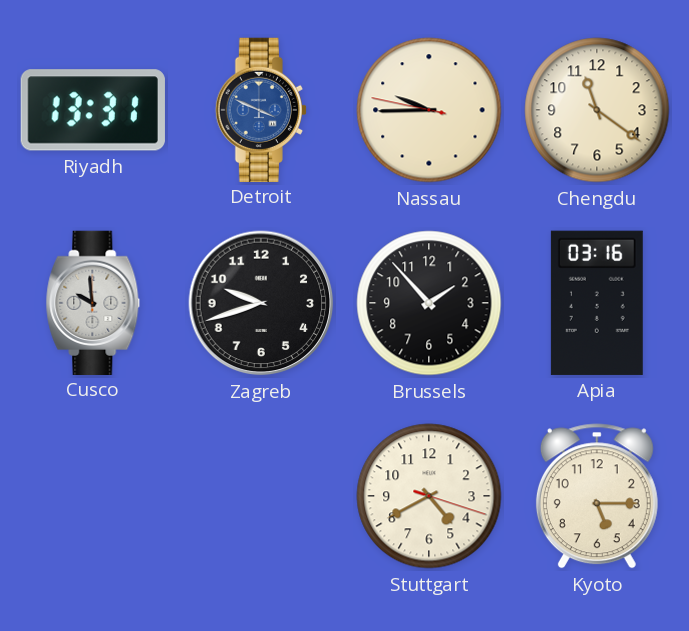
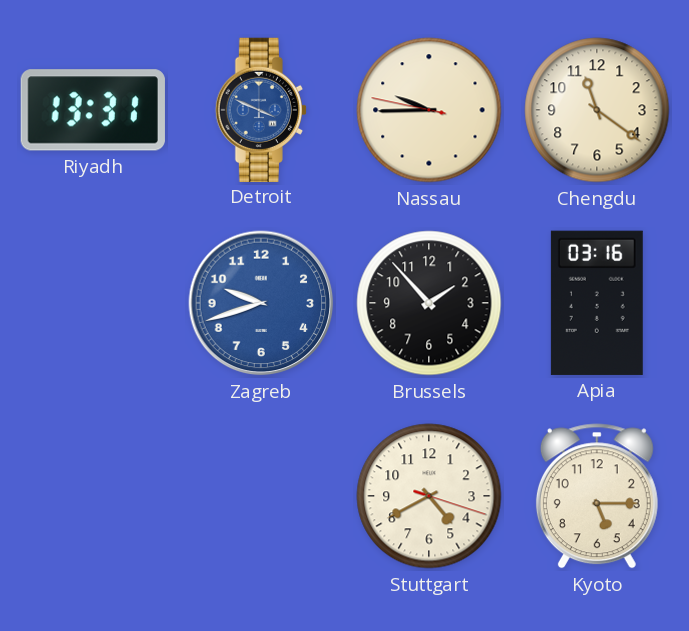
Cusco: 9:59 -> none
Zagreb dial: black -> blue
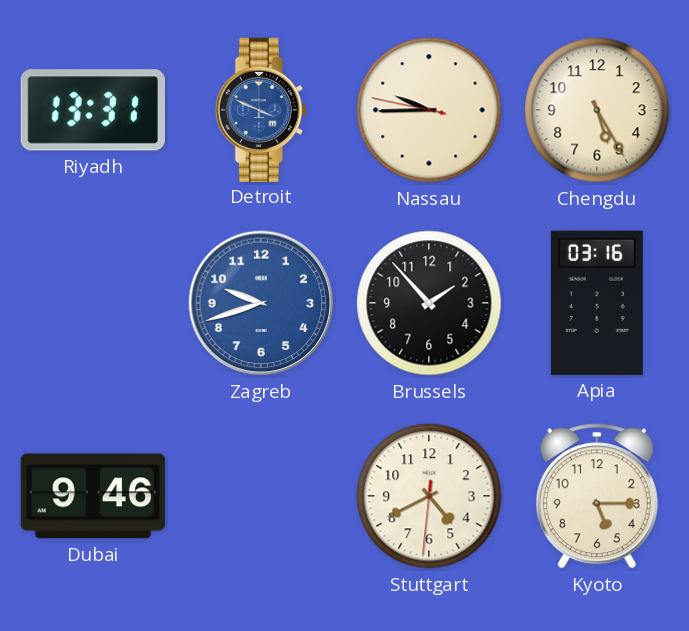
Chengdu: 11:21 -> 5:25
Dubai: none -> 9:46
Stuttgart: 4:40:18 -> 4:40:31
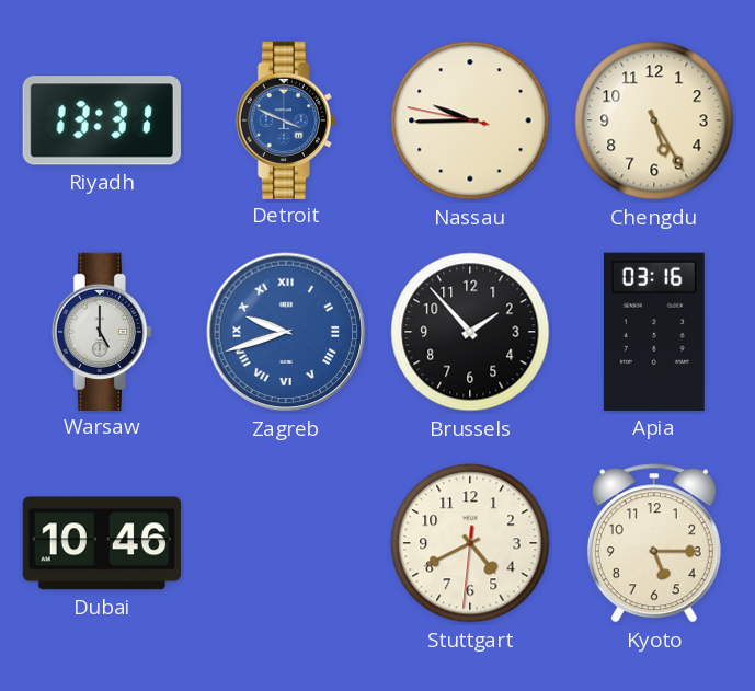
Warsaw: none -> 5:00
Zagreb numerals: Arabic -> Roman
Dubai: 9:46 -> 10:46
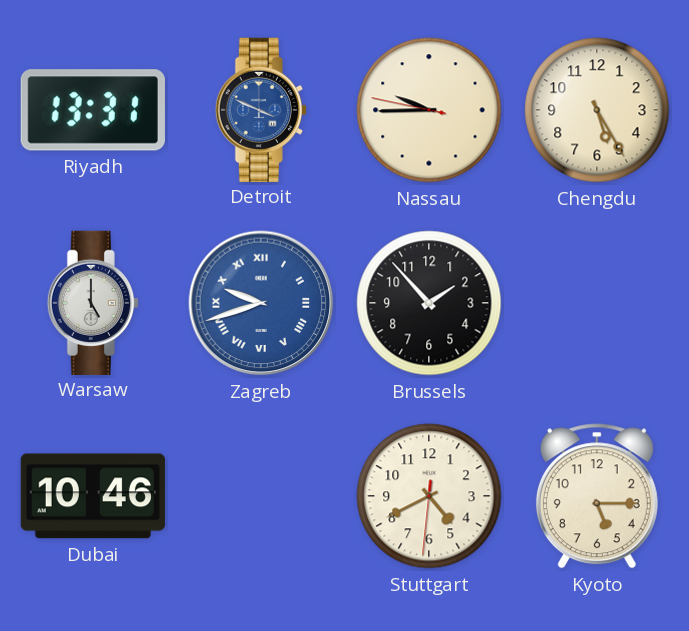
Apia: 03:16 -> none
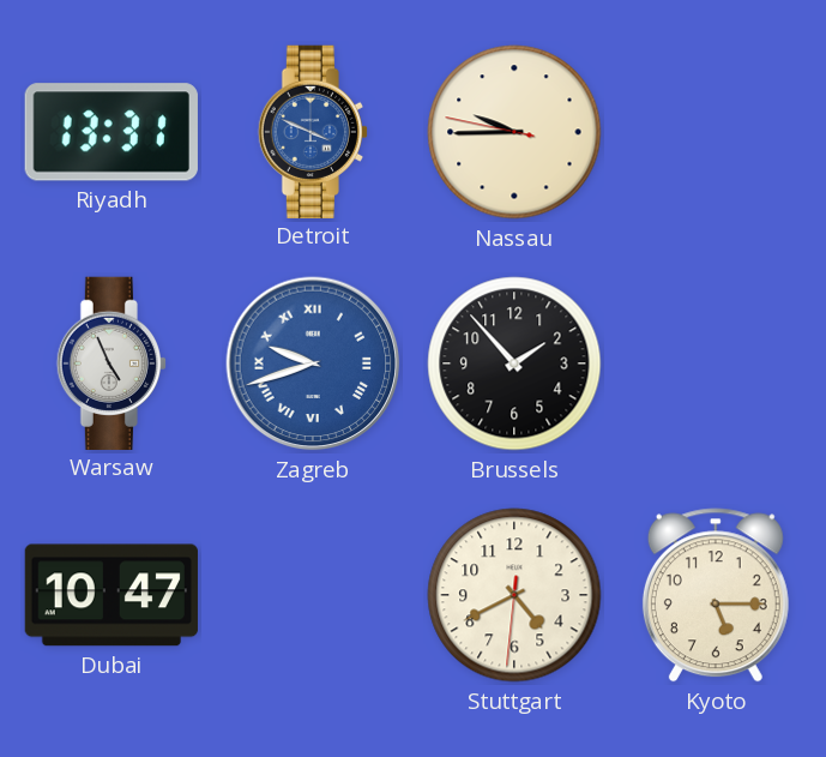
Chengdu: 5:25 -> none
Warsaw: 5:00 -> 4:56
Dubai: 10:46 -> 10:47
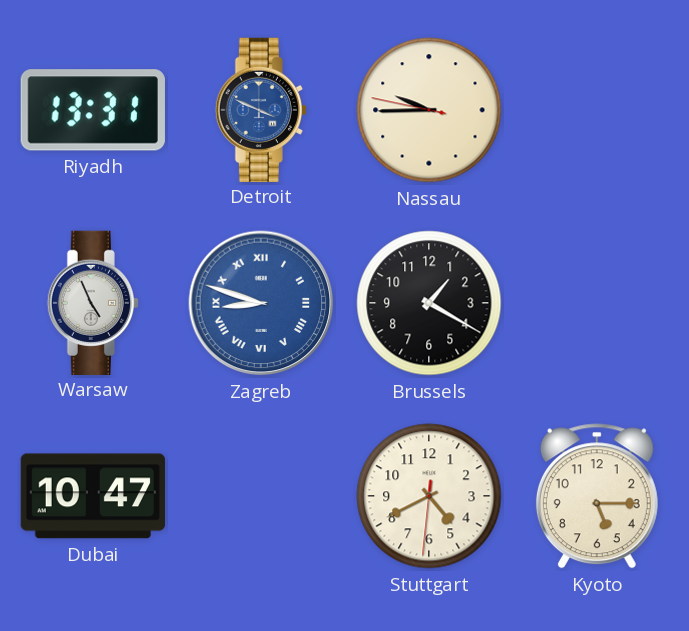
Zagreb: 9:42 -> 8:48
Brussels: 1:53 -> 1:20
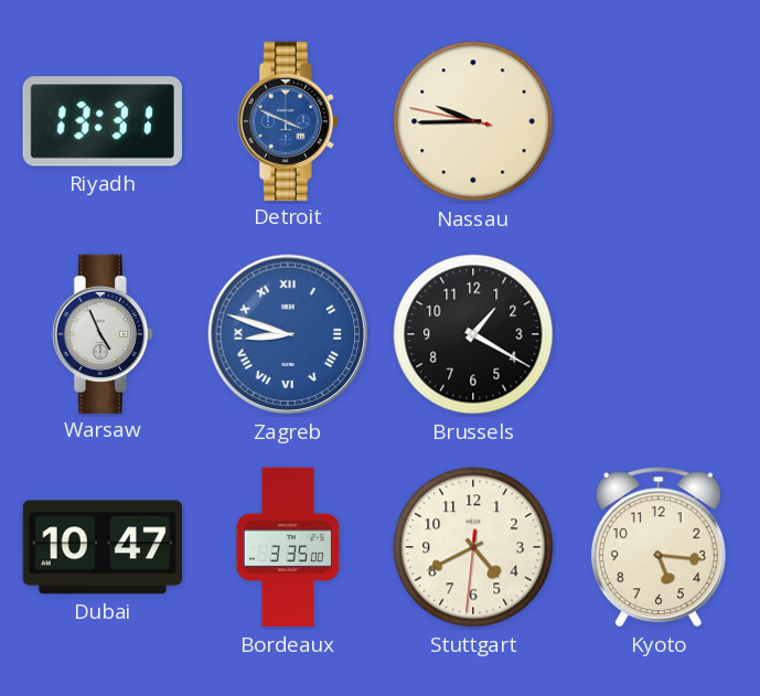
Bordeaux: none -> 3:35
Kyoto: 5:15 -> 5:16
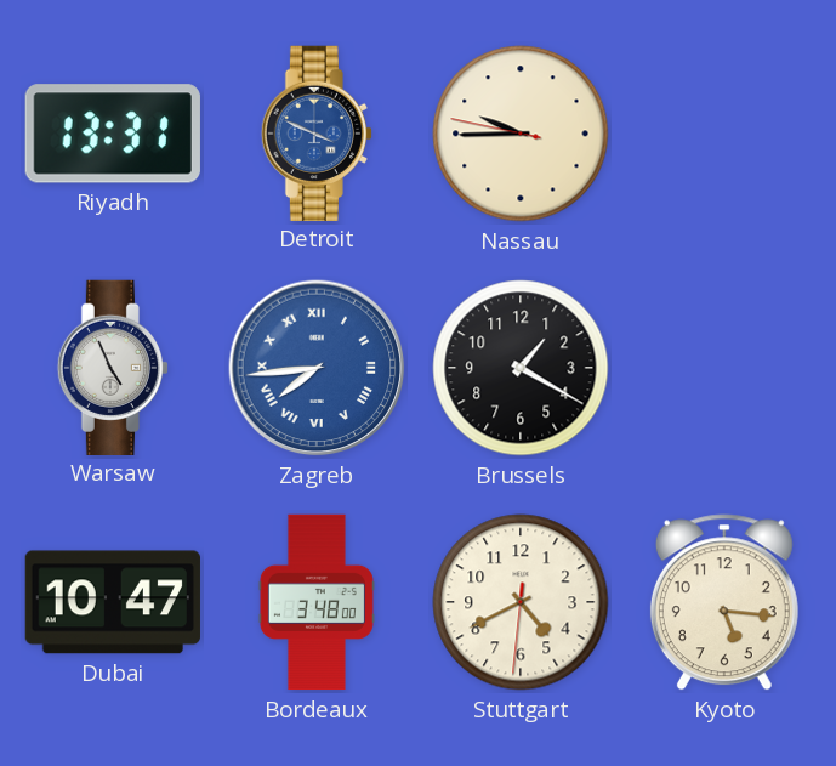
Zagreb: 8:48 -> 7:44
Bordeaux: 3:35 -> 3:48
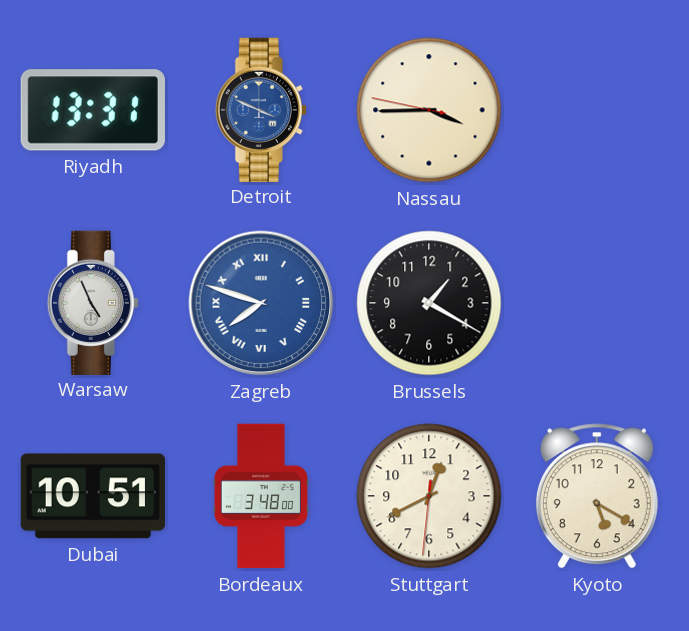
Nassau: 9:44 -> 3:44
Zagreb: 7:44 -> 7:48
Dubai: 10:47 -> 10:51
Stuttgart: 4:40 -> 12:40
Kyoto: 5:16 -> 5:20
